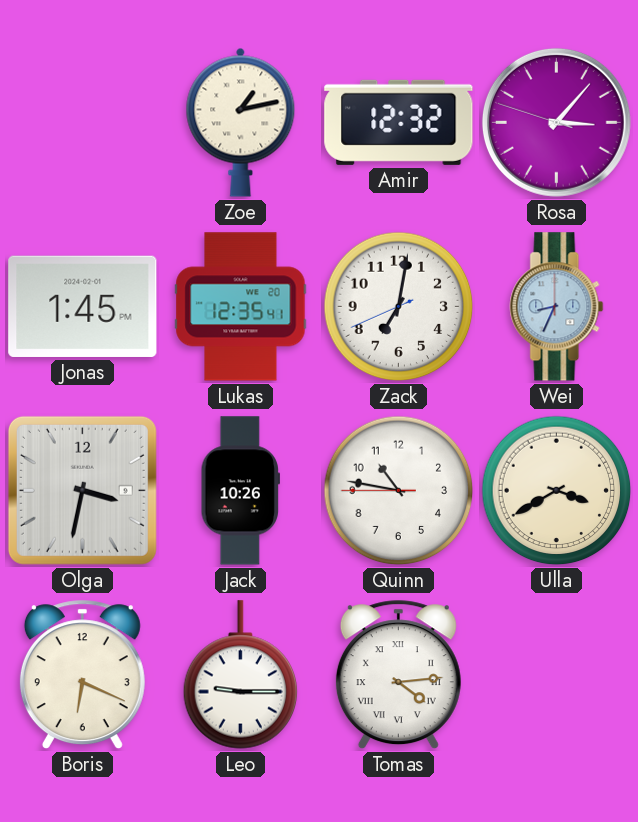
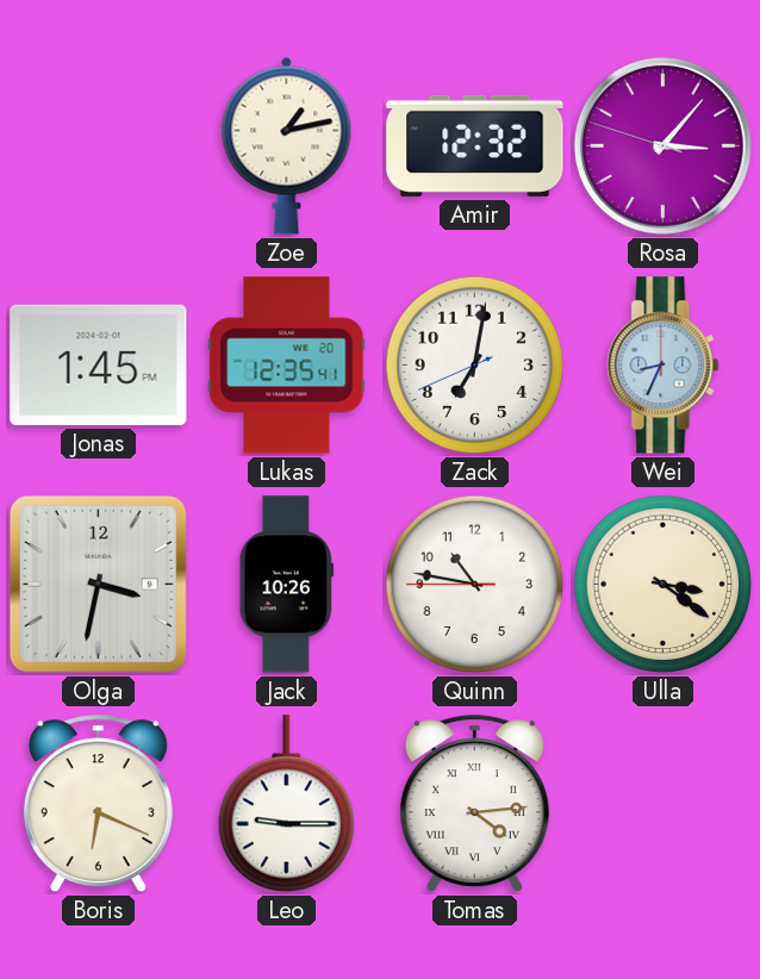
Ulla: 3:40 -> 3:21
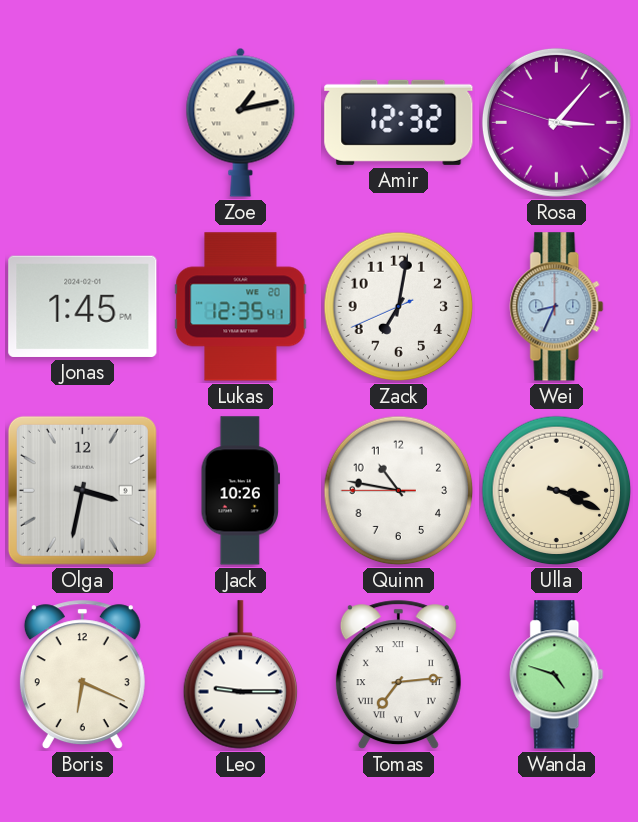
Ulla: 3:21 -> 3:19
Tomas: 4:14 -> 7:14
Wanda: none -> 4:48
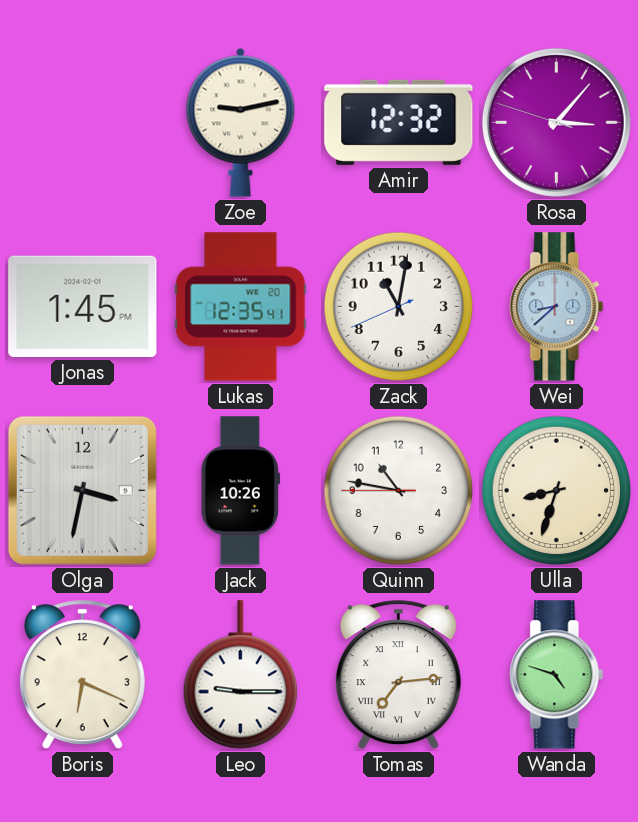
Zoe: 1:13 -> 9:13
Zack: 7:01 -> 11:01
Wei: 8:34 -> 8:38
Ulla: 3:19 -> 8:33
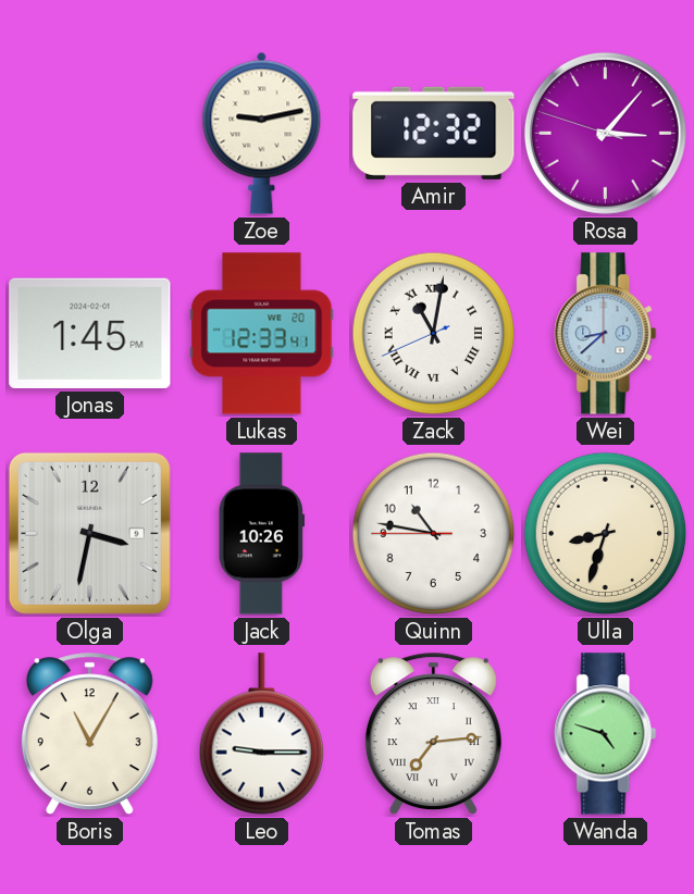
Lukas: 12:35 -> 12:33
Zack numerals: Arabic -> Roman
Boris: 6:19 -> 11:05
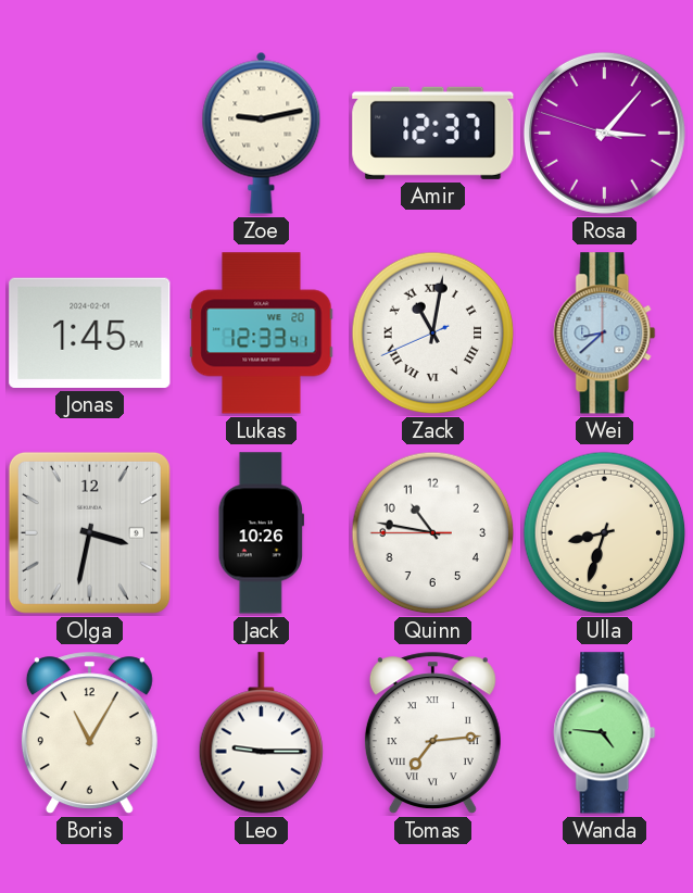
Amir: 12:32 -> 12:37
Wanda: 4:48 -> 4:46
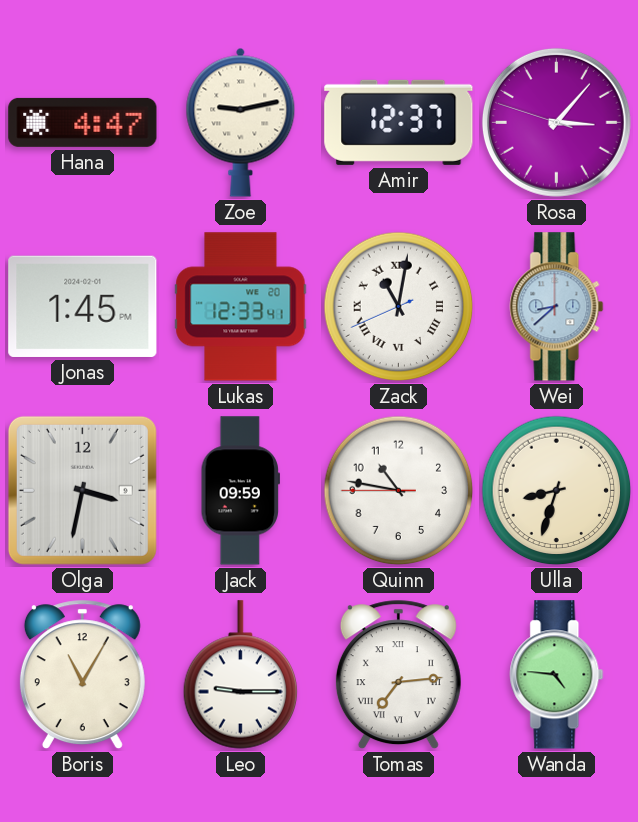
Hana: none -> 4:47
Jack: 10:26 -> 09:59
